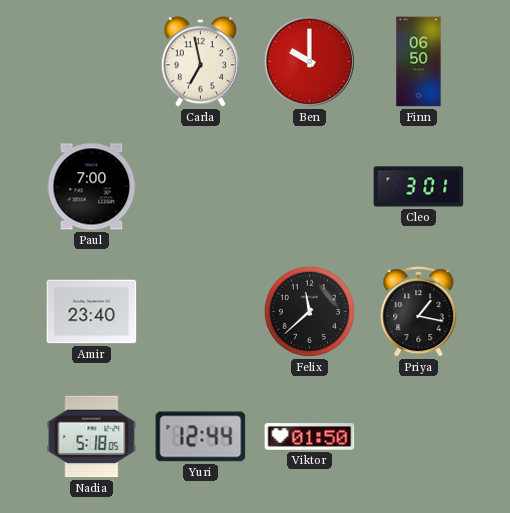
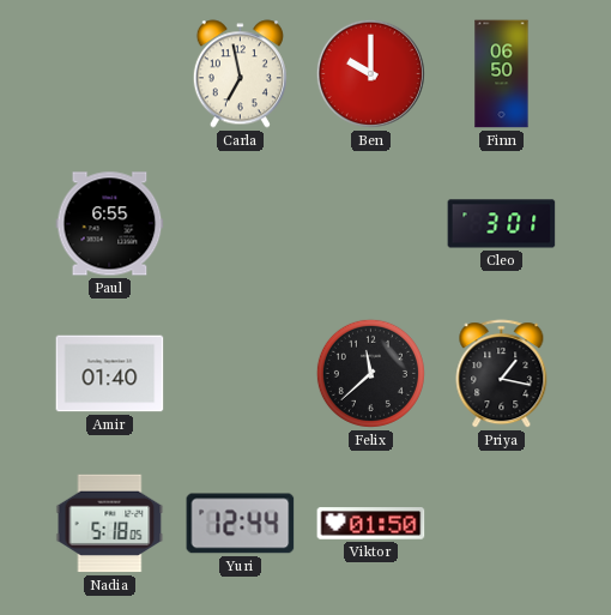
Paul: 7:00 -> 6:55
Amir: 23:40 -> 01:40
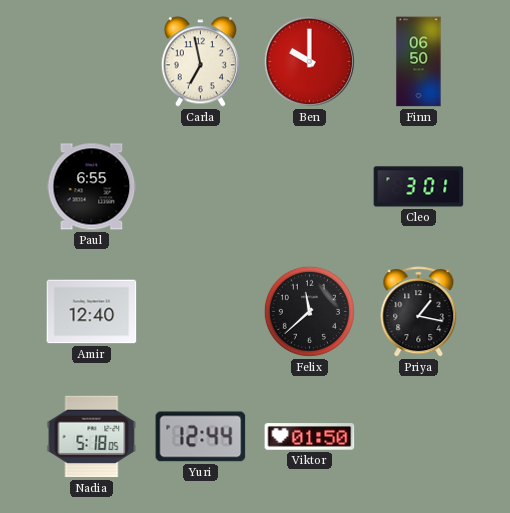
Amir: 01:40 -> 12:40
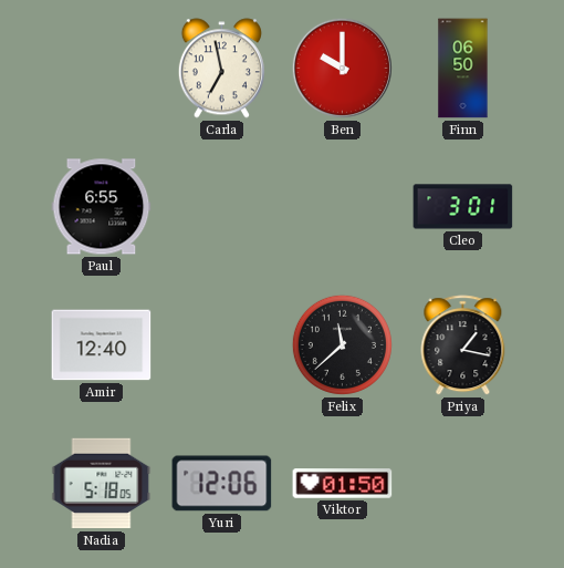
Yuri: 12:44 -> 12:06
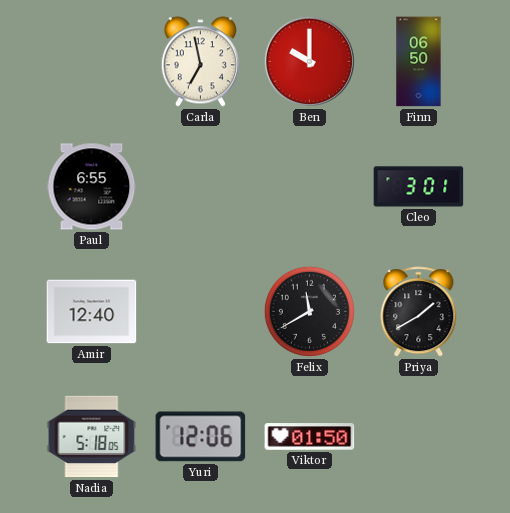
Felix: 11:38 -> 11:40
Priya: 1:17 -> 1:40
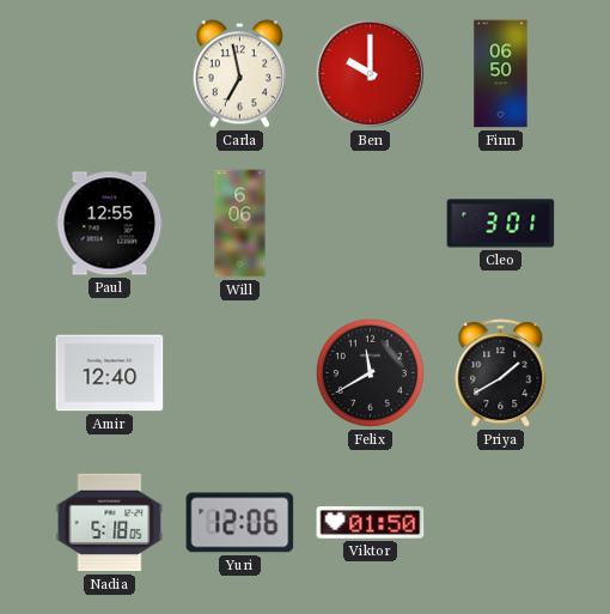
Paul: 6:55 -> 12:55
Will: none -> 6:06
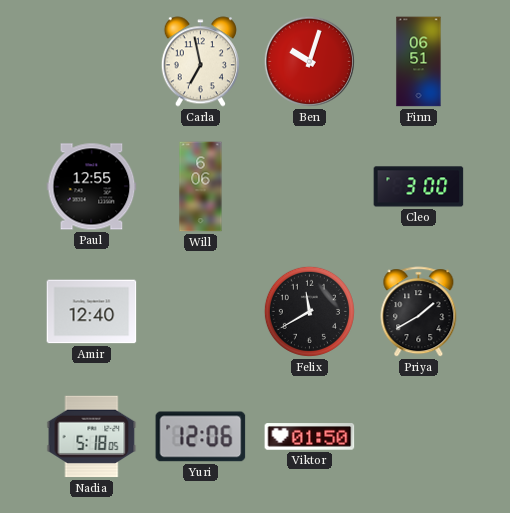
Ben: 10:00 -> 10:03
Finn: 06:50 -> 06:51
Cleo: 3:01 -> 3:00
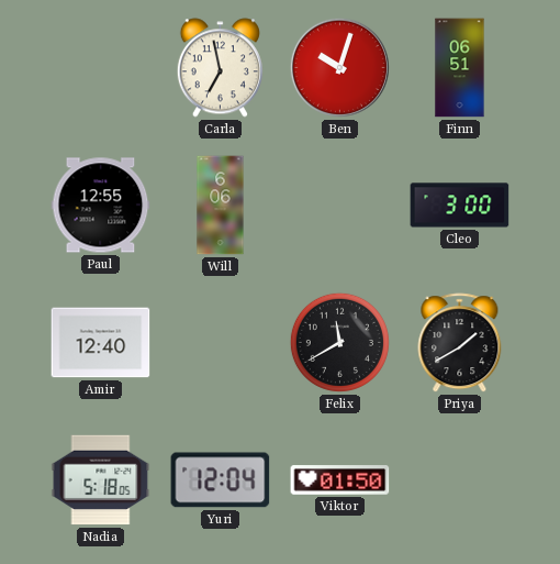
Yuri: 12:06 -> 12:04
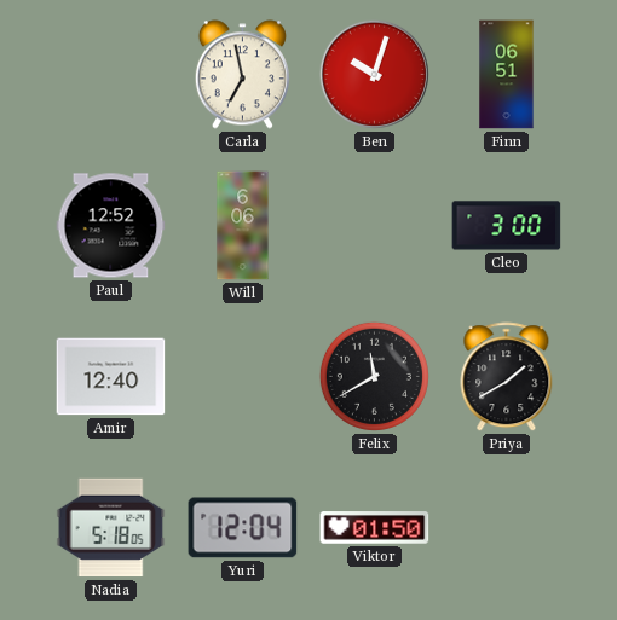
Paul: 12:55 -> 12:52
